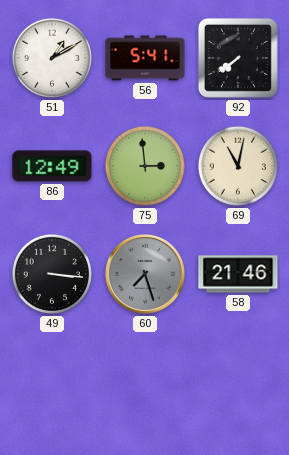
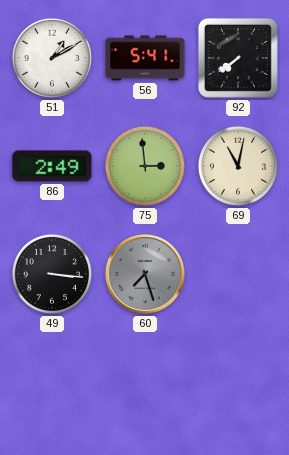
86: 12:49 -> 2:49
58: 21:46 -> none
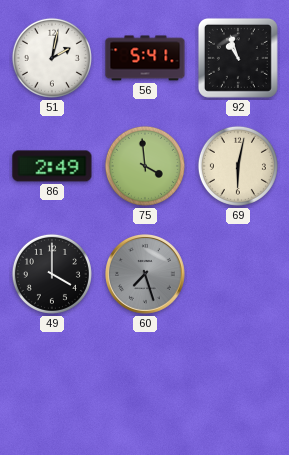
51: 1:10 -> 2:02
92: 7:39 -> 10:57
75: 2:59 -> 3:59
69: 11:02 -> 6:02
49: 3:16 -> 4:00
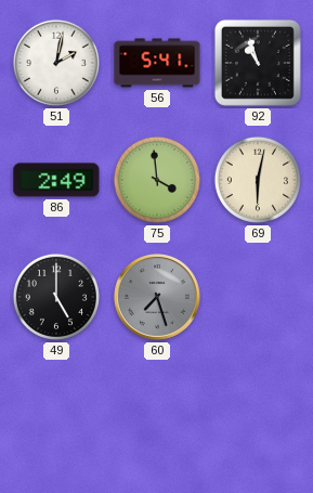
49: 4:00 -> 5:00
